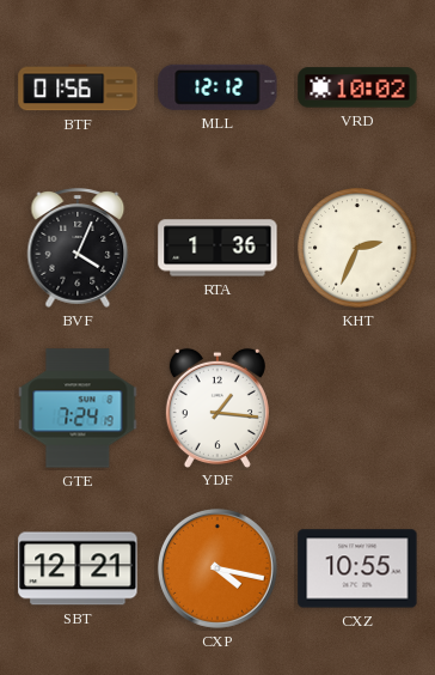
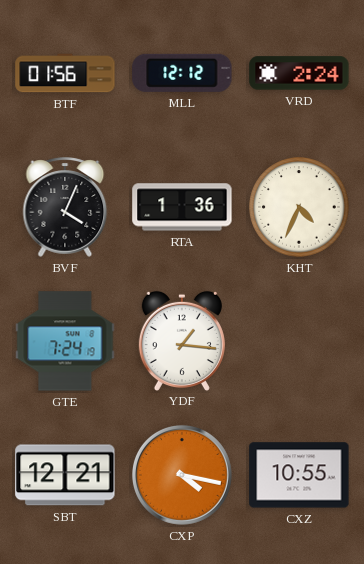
VRD: 10:02 -> 2:24
KHT: 2:34 -> 4:34
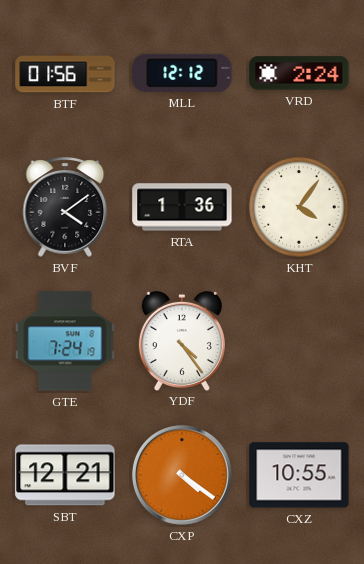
BVF: 4:04 -> 4:09
KHT: 4:34 -> 4:06
YDF: 1:16 -> 4:24
CXP: 4:17 -> 4:21
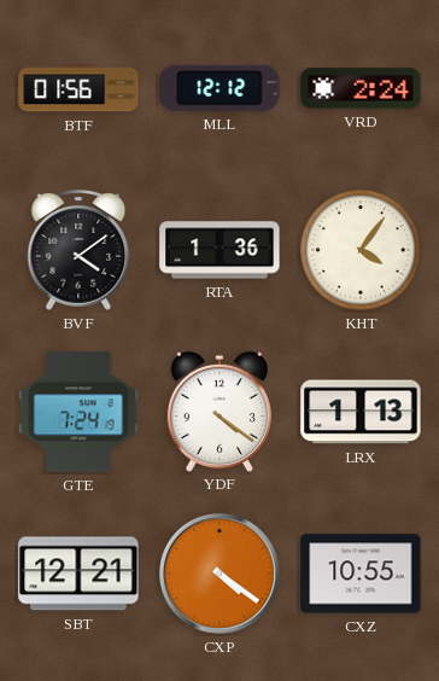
YDF: 4:24 -> 4:21
LRX: none -> 1:13
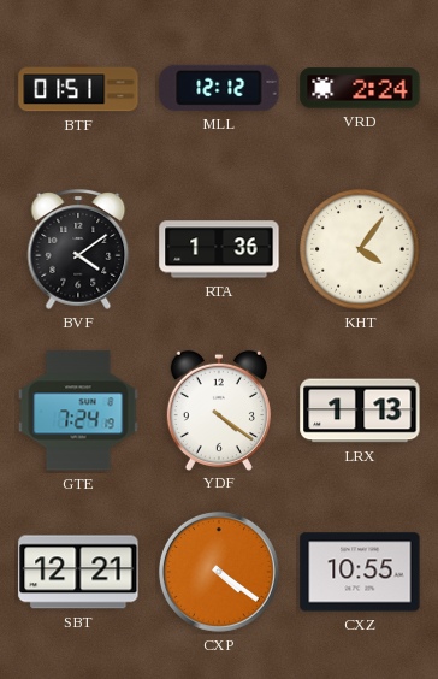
BTF: 01:56 -> 01:51
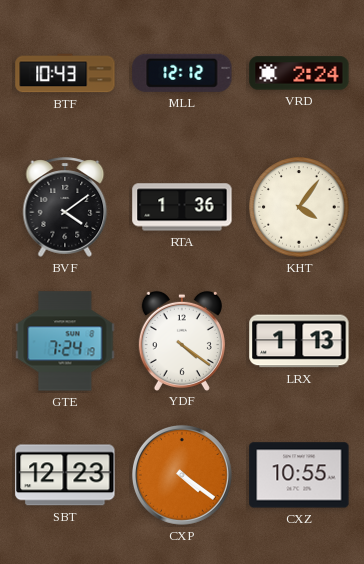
BTF: 01:51 -> 10:43
SBT: 12:21 -> 12:23
